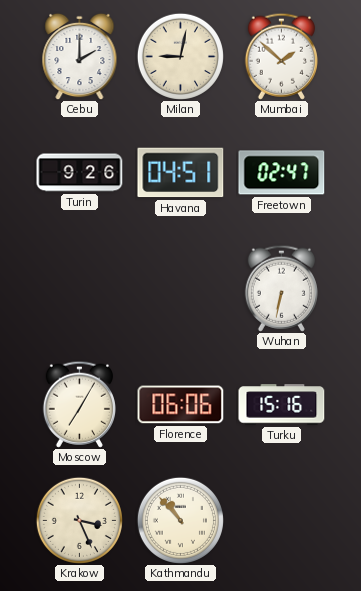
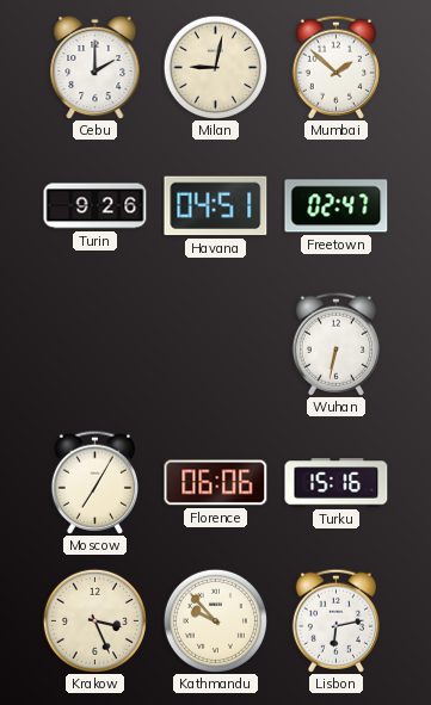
Kathmandu: 10:53 -> 9:53
Lisbon: none -> 6:13
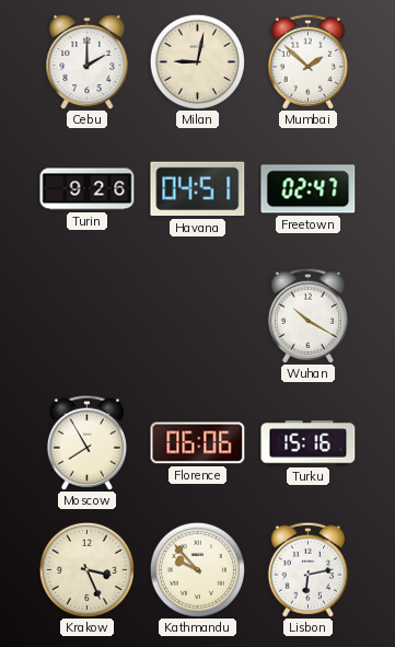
Wuhan: 6:32 -> 10:20
Moscow: 7:05 -> 7:55
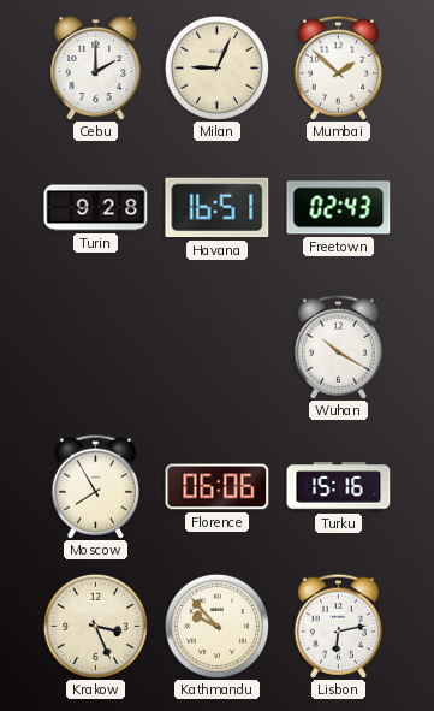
Milan: 9:02 -> 9:04
Turin: 9:26 -> 9:28
Havana: 04:51 -> 16:51
Freetown: 02:47 -> 02:43
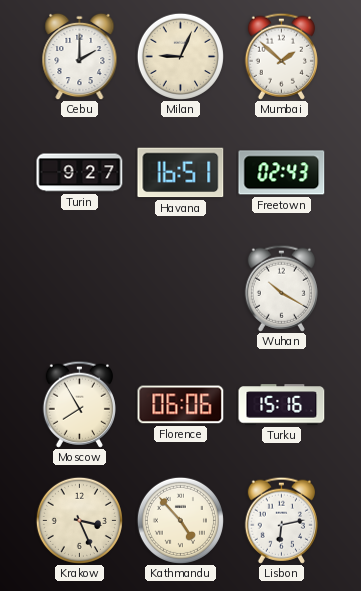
Turin: 9:28 -> 9:27
Kathmandu: 9:53 -> 4:53
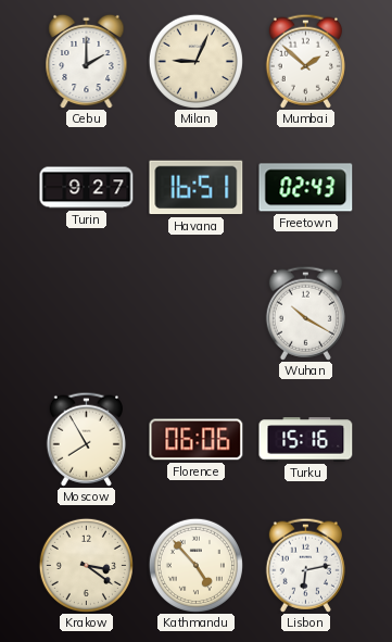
Krakow: 3:26 -> 3:21
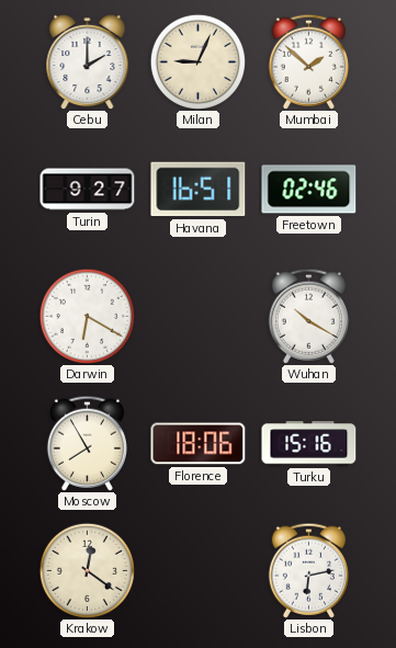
Freetown: 02:43 -> 02:46
Darwin: none -> 6:20
Florence: 06:06 -> 18:06
Krakow: 3:21 -> 12:21
Kathmandu: 4:53 -> none
